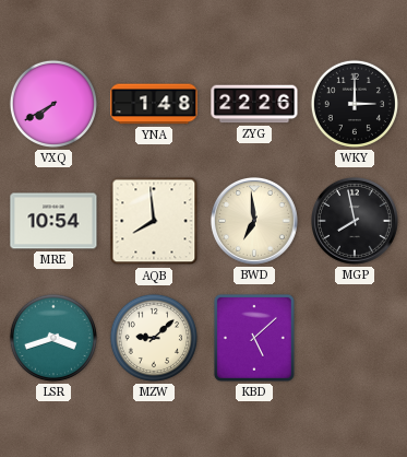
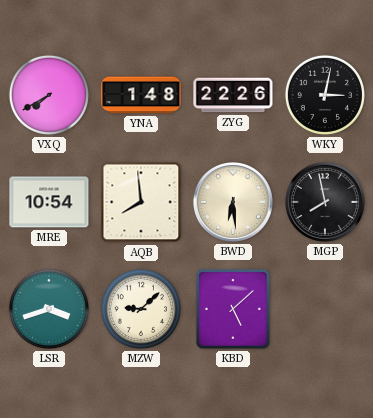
WKY: 3:00 -> 3:02
BWD: 6:59 -> 6:29
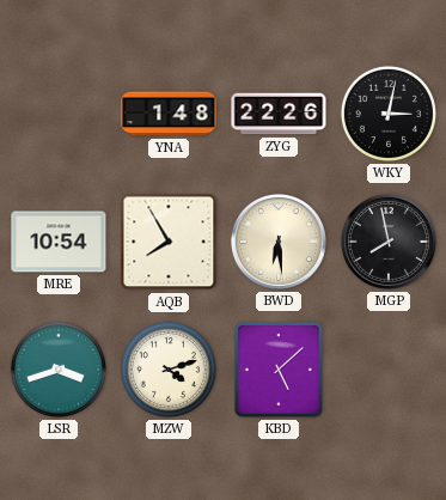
VXQ: 7:40 -> none
AQB: 7:59 -> 7:55
MZW: 9:08 -> 4:12
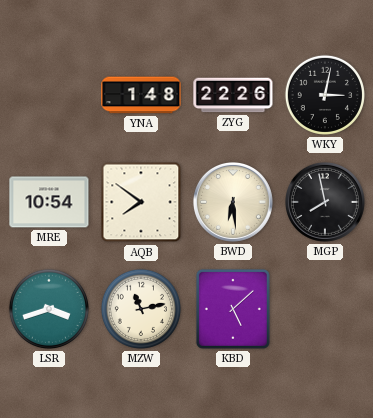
AQB: 7:55 -> 7:51
MZW: 4:12 -> 11:13
